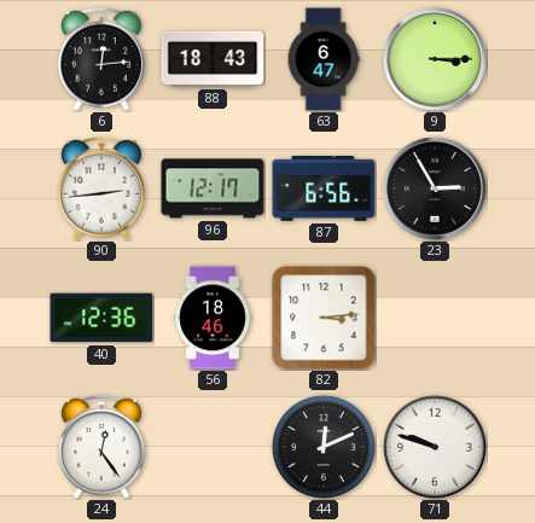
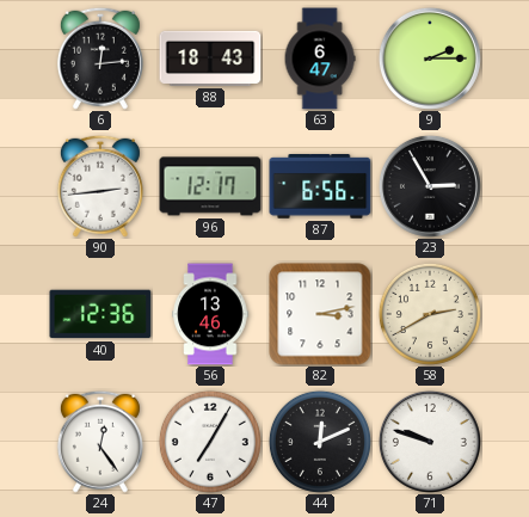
9: 3:15 -> 2:15
56: 18:46 -> 13:46
82: 3:14 -> 3:13
58: none -> 2:40
47: none -> 7:05
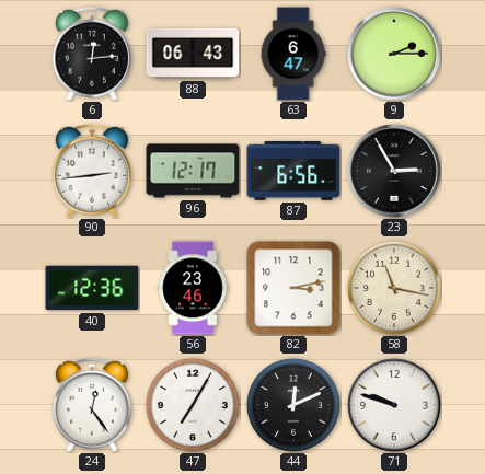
88: 18:43 -> 06:43
56: 13:46 -> 23:46
58: 2:40 -> 11:17
